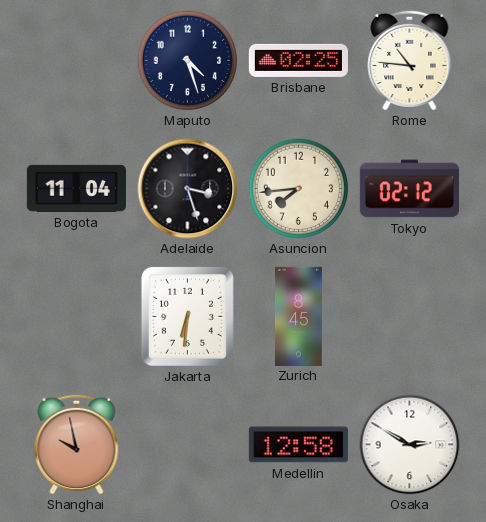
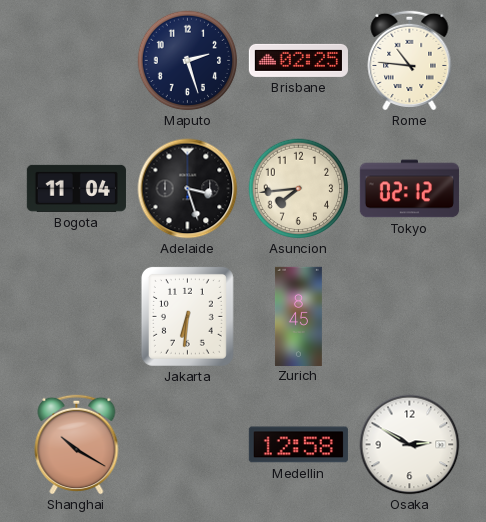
Maputo: 4:27 -> 2:27
Shanghai: 9:58 -> 10:20
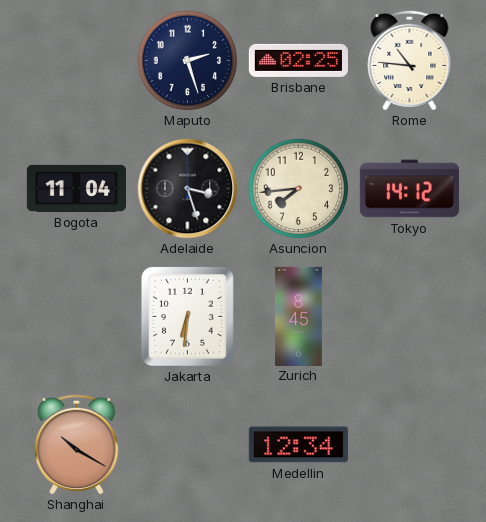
Tokyo: 02:12 -> 14:12
Medellin: 12:58 -> 12:34
Osaka: 2:50 -> none
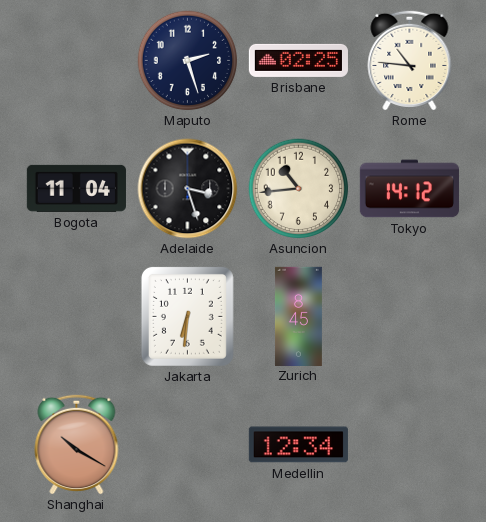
Asuncion: 7:44 -> 10:44
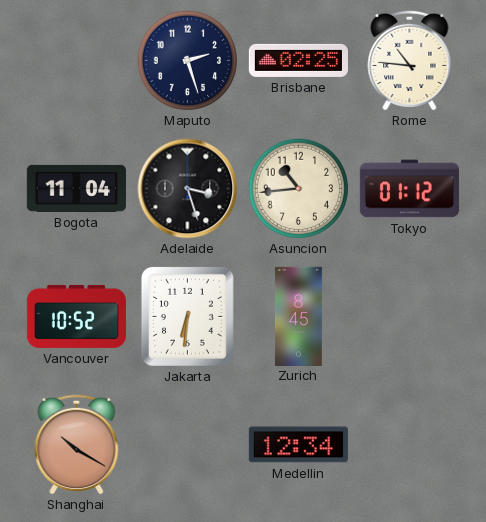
Tokyo: 14:12 -> 01:12
Vancouver: none -> 10:52
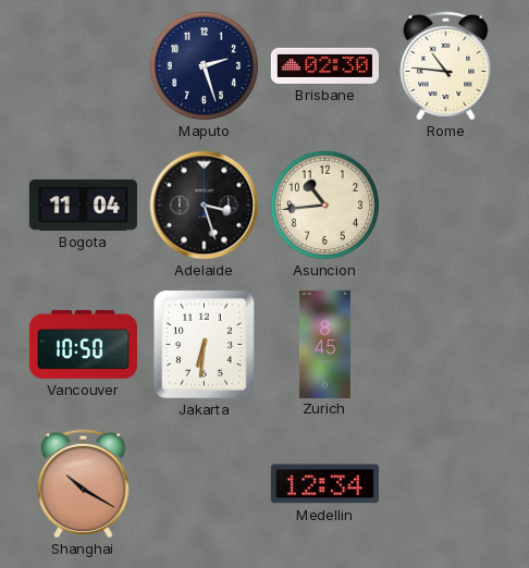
Brisbane: 02:25 -> 02:30
Tokyo: 01:12 -> none
Vancouver: 10:52 -> 10:50
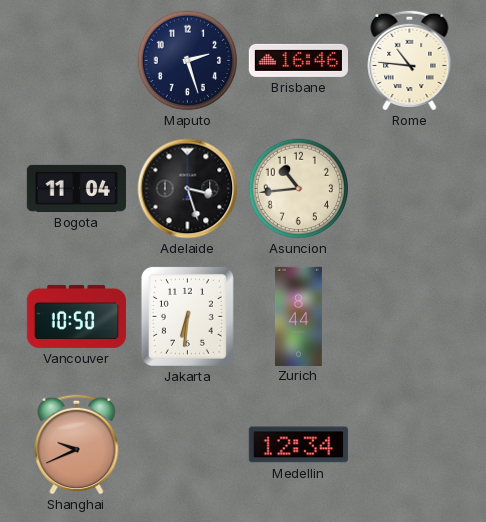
Brisbane: 02:30 -> 16:46
Zurich: 8:45 -> 8:44
Shanghai: 10:20 -> 9:41
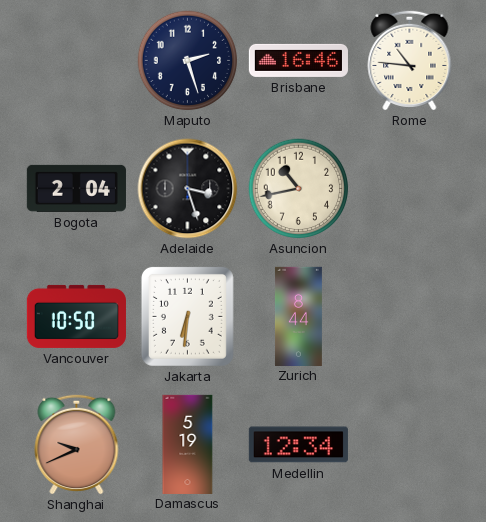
Bogota: 11:04 -> 2:04
Asuncion: 10:44 -> 10:43
Damascus: none -> 5:19
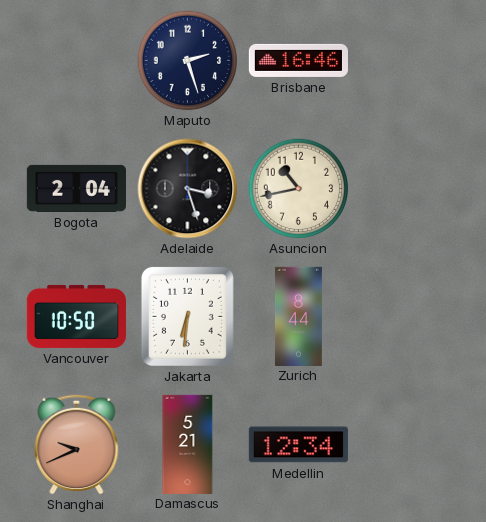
Rome: 10:46 -> none
Damascus: 5:19 -> 5:21
